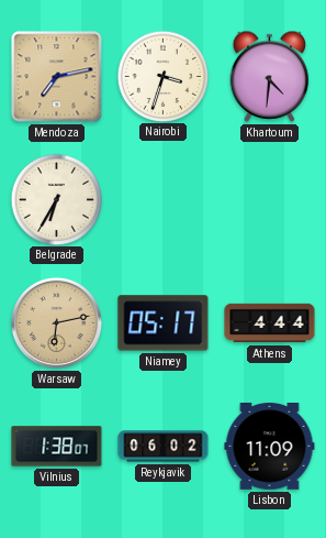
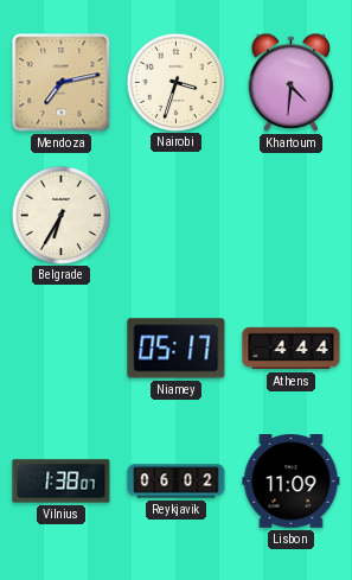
Warsaw: 6:13 -> none
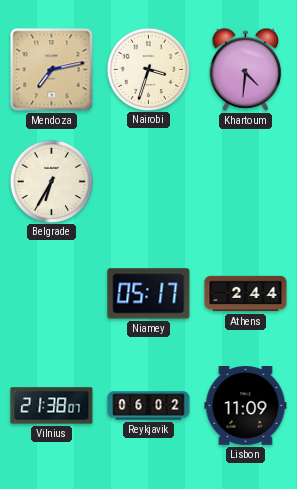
Athens: 4:44 -> 2:44
Vilnius: 1:38 -> 21:38
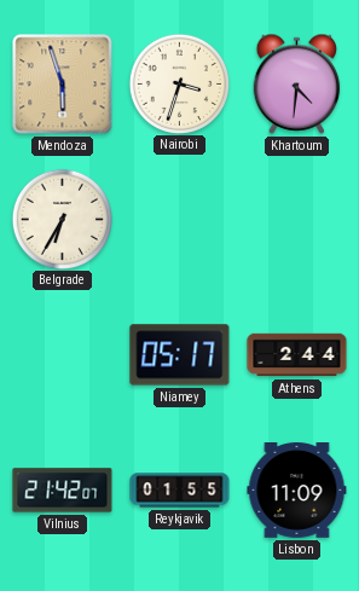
Mendoza: 7:13 -> 5:57
Vilnius: 21:38 -> 21:42
Reykjavik: 06:02 -> 01:55
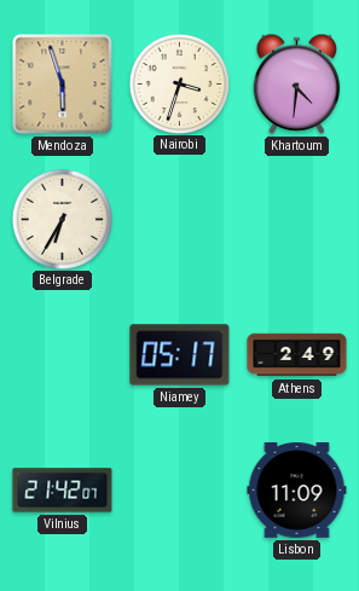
Athens: 2:44 -> 2:49
Reykjavik: 01:55 -> none
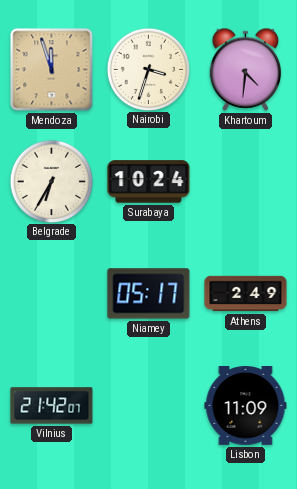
Mendoza: 5:57 -> 11:57
Surabaya: none -> 10:24
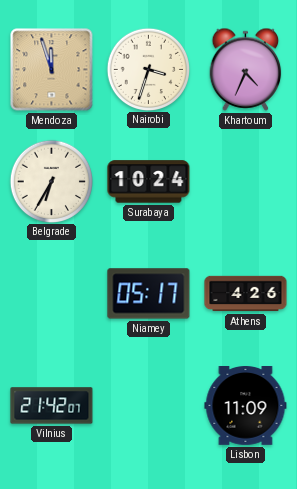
Khartoum: 4:31 -> 4:34
Athens: 2:49 -> 4:26
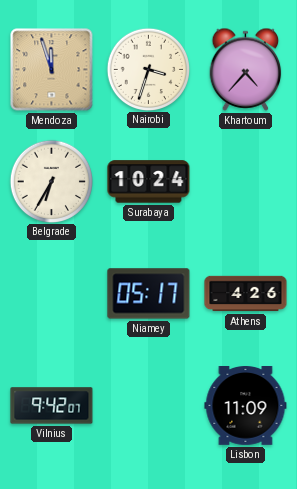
Khartoum: 4:34 -> 4:37
Vilnius: 21:42 -> 9:42
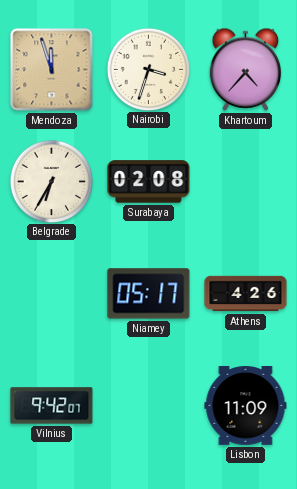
Surabaya: 10:24 -> 02:08
